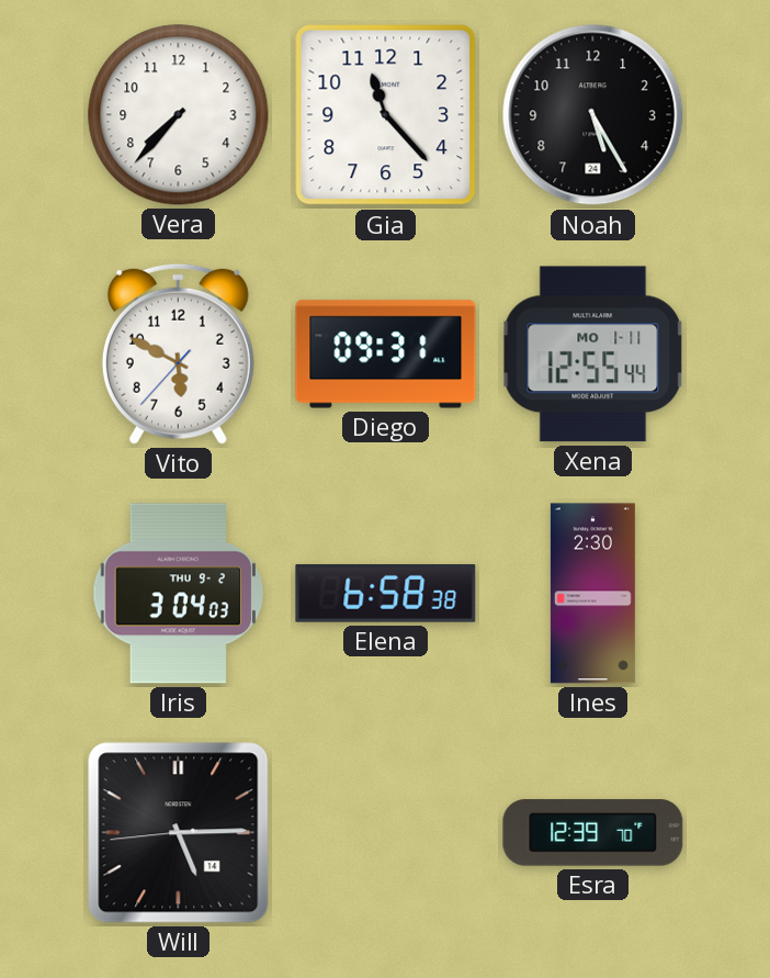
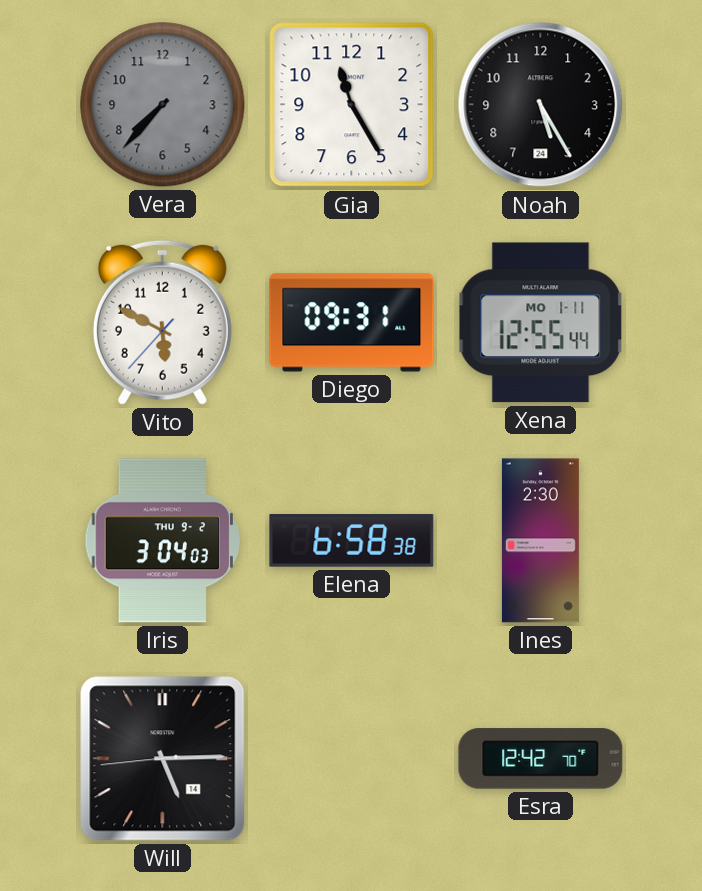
Vera dial: white -> grey
Gia: 11:23 -> 11:25
Esra: 12:39 -> 12:42
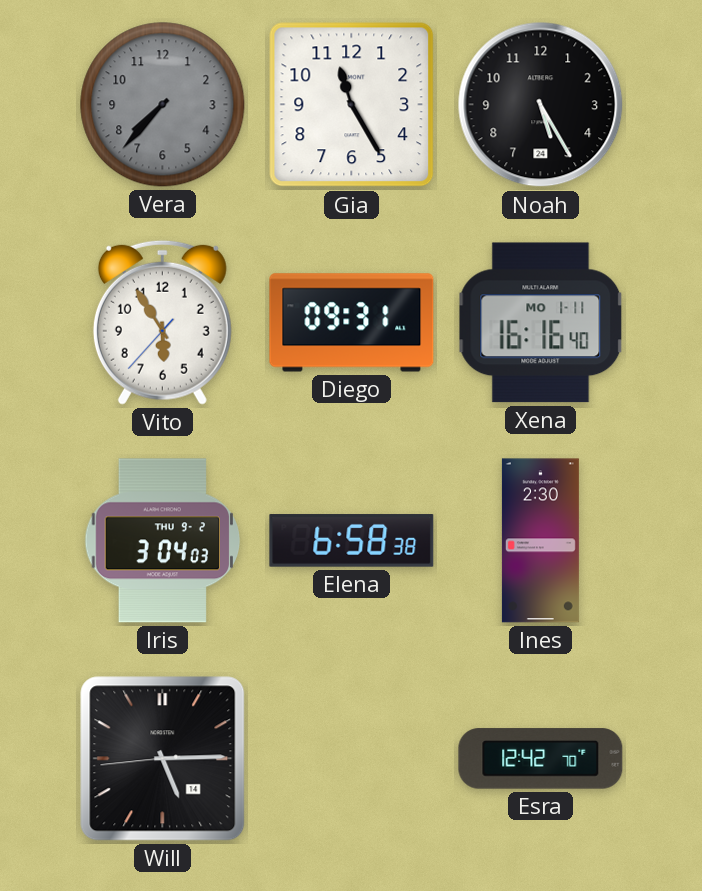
Vito: 5:49 -> 5:54
Xena: 12:55 -> 16:16
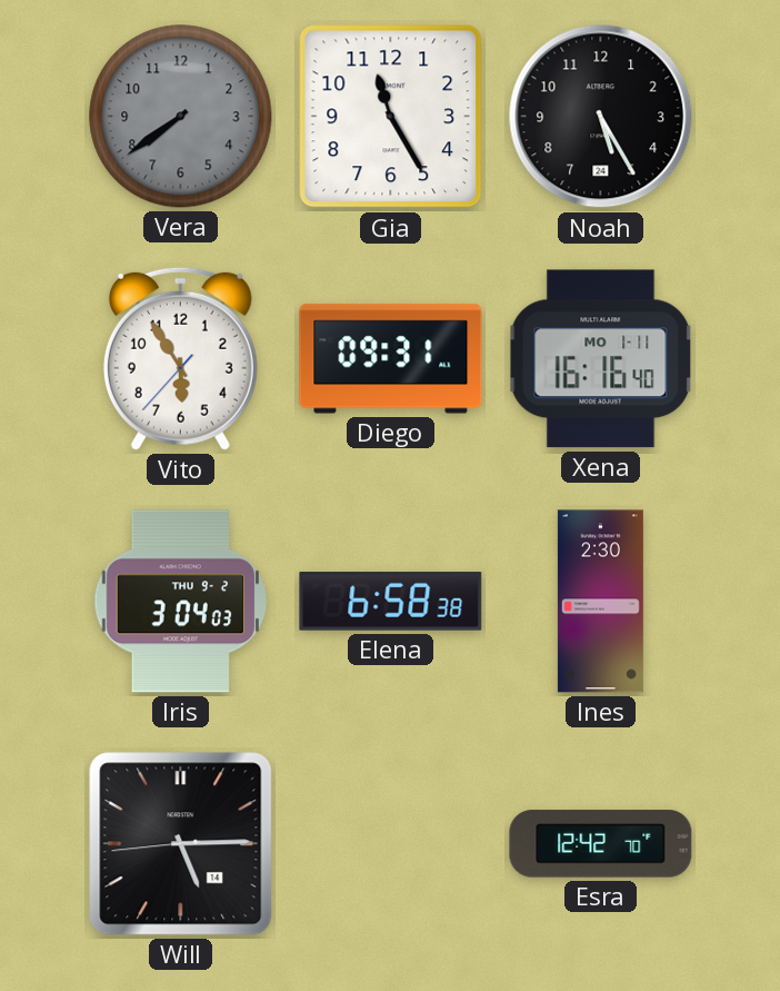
Vera: 7:37 -> 7:39
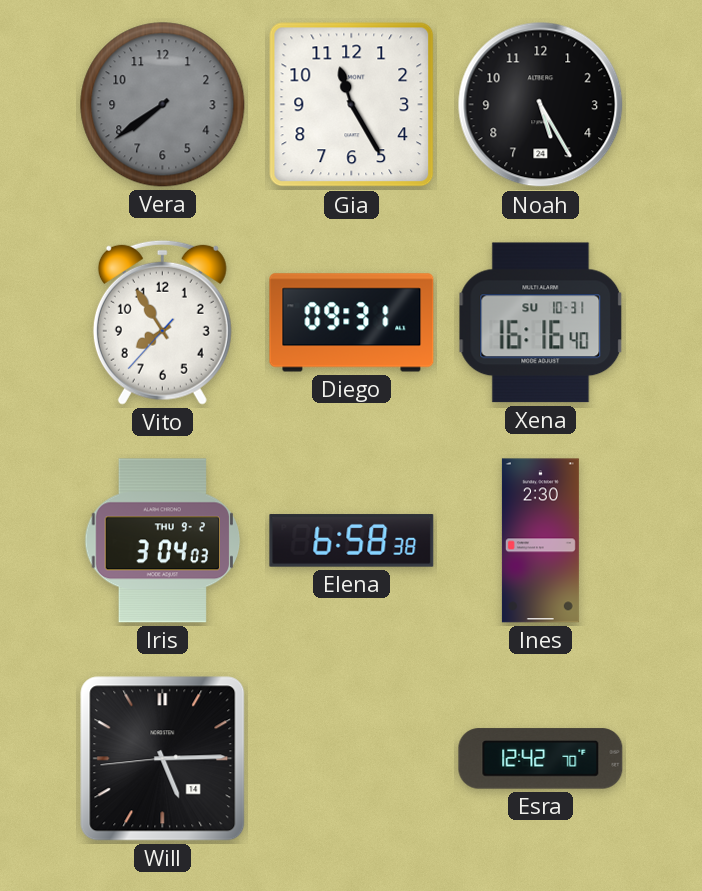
Vito: 5:54 -> 7:54
Xena date: MO 1-11 -> SU 10-31
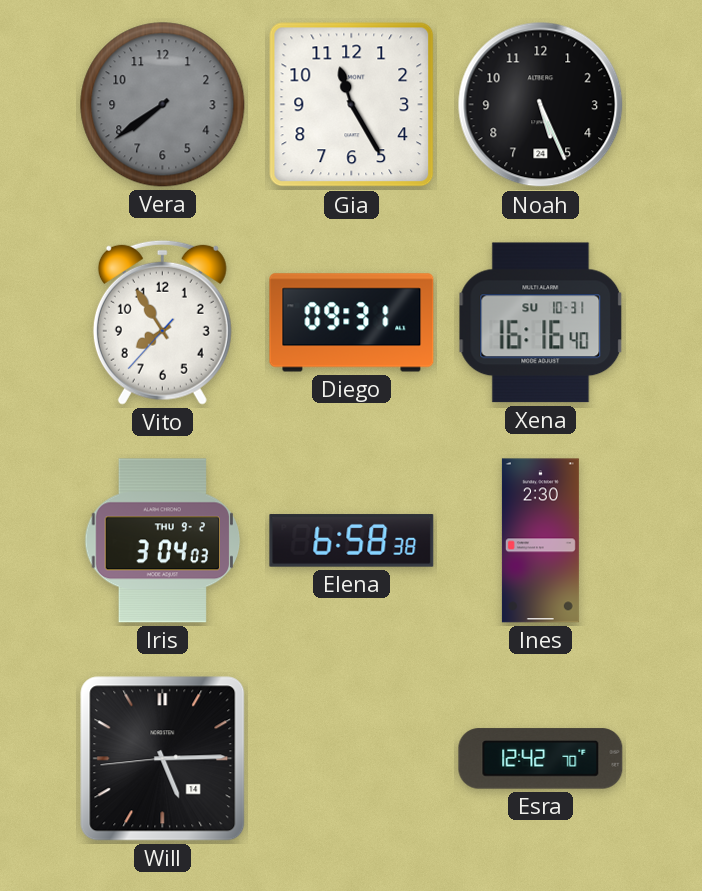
Noah: 5:25 -> 5:26
